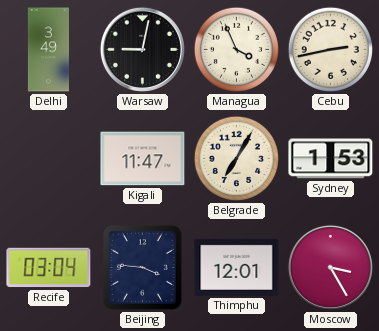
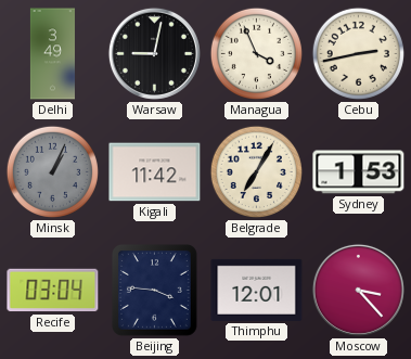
Minsk: none -> 1:04
Kigali: 11:47 -> 11:42
Moscow: 3:25 -> 3:23
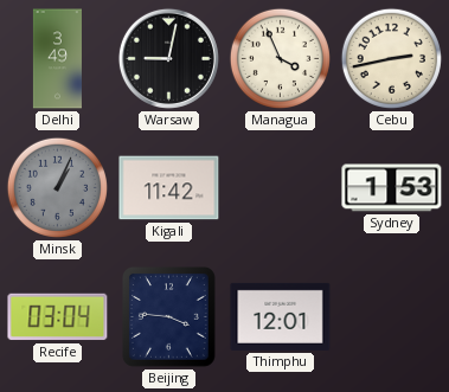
Belgrade: 7:05 -> none
Moscow: 3:23 -> none
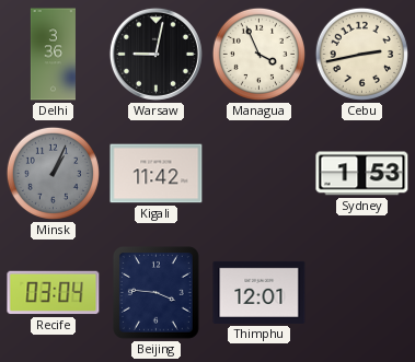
Delhi: 3:49 -> 3:36
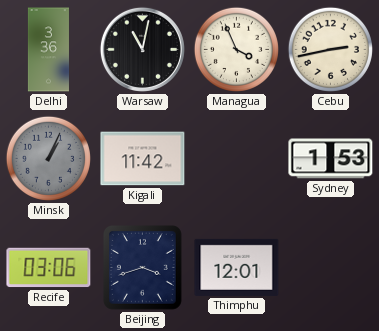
Warsaw: 9:02 -> 11:02
Recife: 03:04 -> 03:06
Beijing: 3:46 -> 3:42
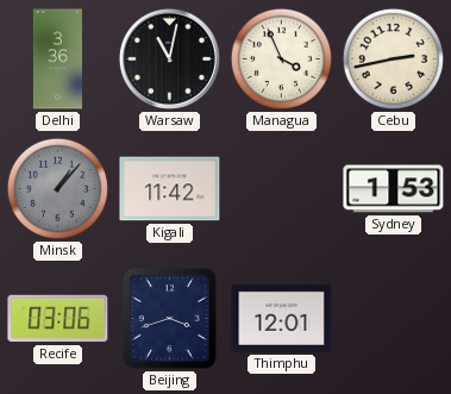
Minsk: 1:04 -> 1:07
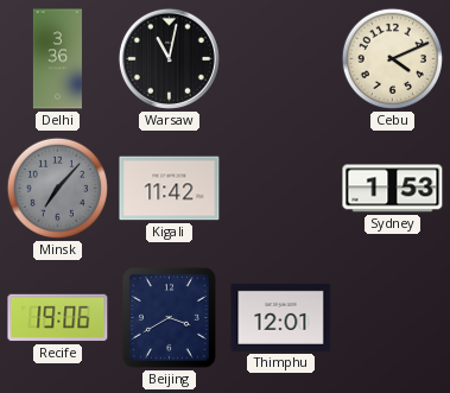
Managua: 3:56 -> none
Cebu: 2:43 -> 4:11
Minsk: 1:07 -> 7:07
Recife: 03:06 -> 19:06
Beijing: 3:42 -> 3:40
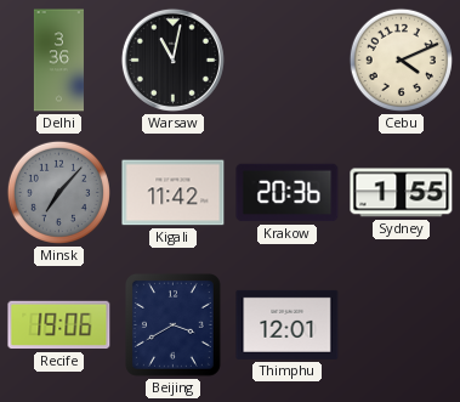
Krakow: none -> 20:36
Sydney: 1:53 -> 1:55
